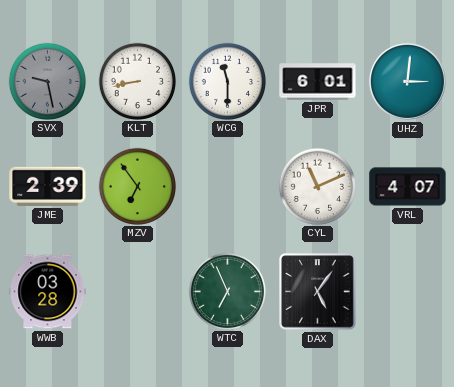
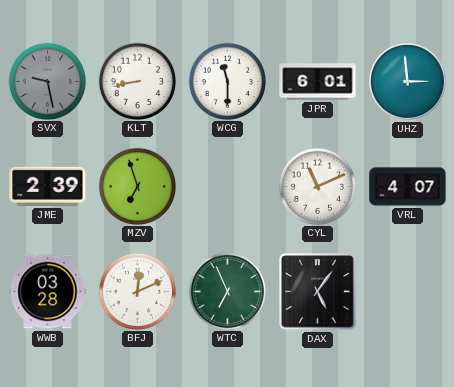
UHZ: 3:01 -> 2:59
MZV: 6:54 -> 6:57
BFJ: none -> 12:11
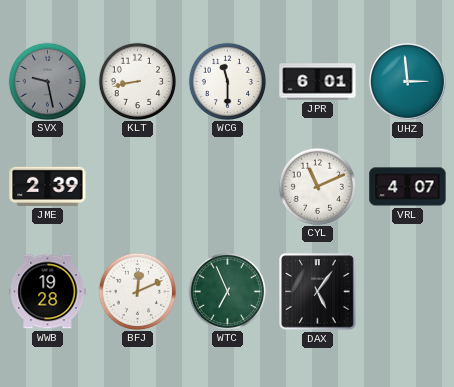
MZV: 6:57 -> none
WWB: 03:28 -> 19:28
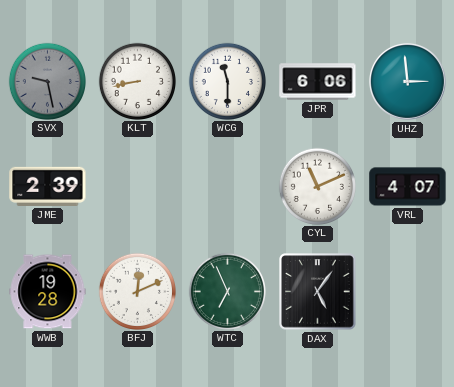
JPR: 6:01 -> 6:06
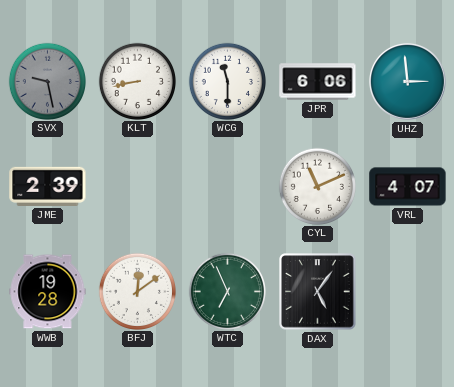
BFJ: 12:11 -> 12:09
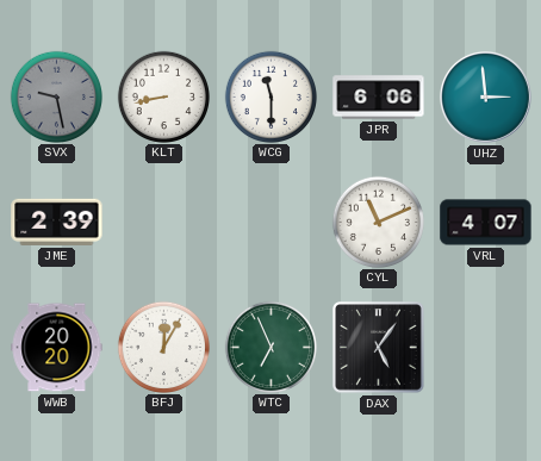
WWB: 19:28 -> 20:20
BFJ: 12:09 -> 12:05
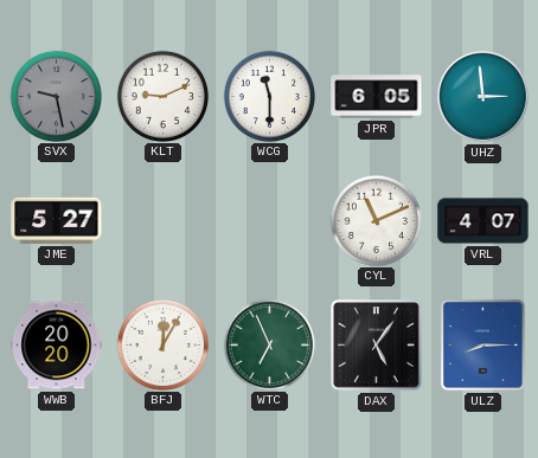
KLT: 8:43 -> 9:11
JPR: 6:06 -> 6:05
JME: 2:39 -> 5:27
ULZ: none -> 8:15
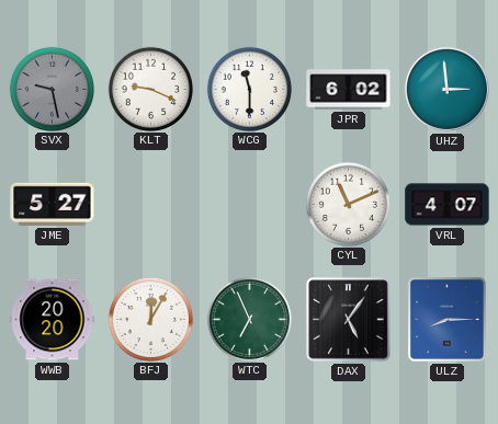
KLT: 9:11 -> 9:19
JPR: 6:05 -> 6:02
